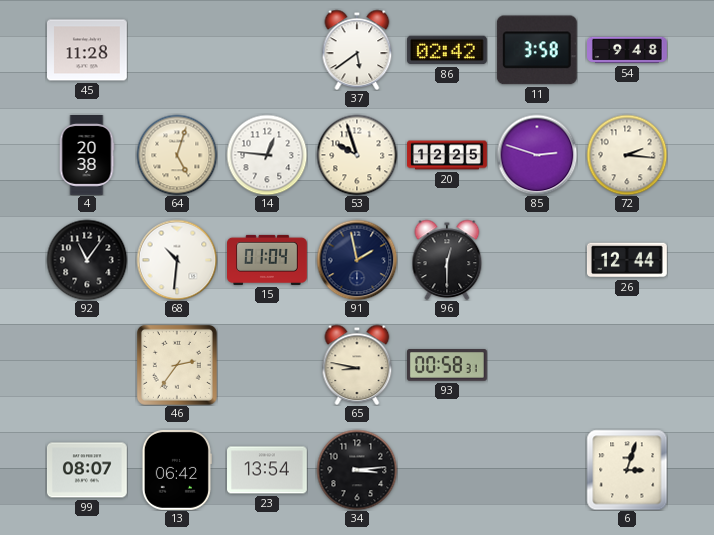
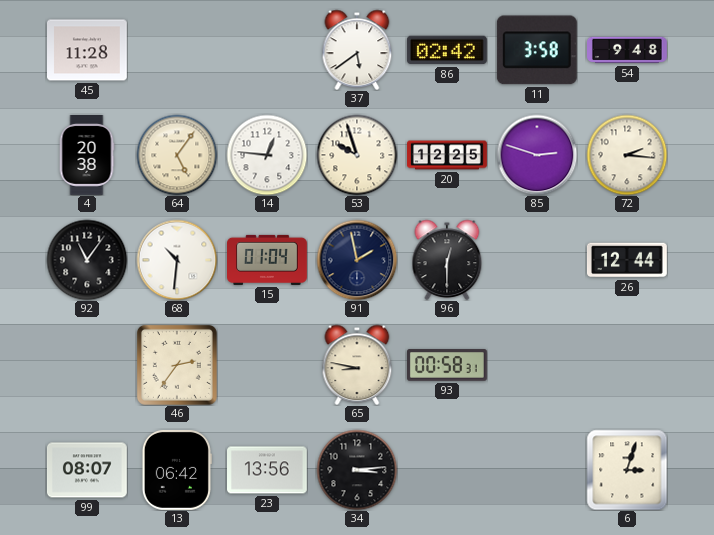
64: 5:03 -> 5:06
23: 13:54 -> 13:56
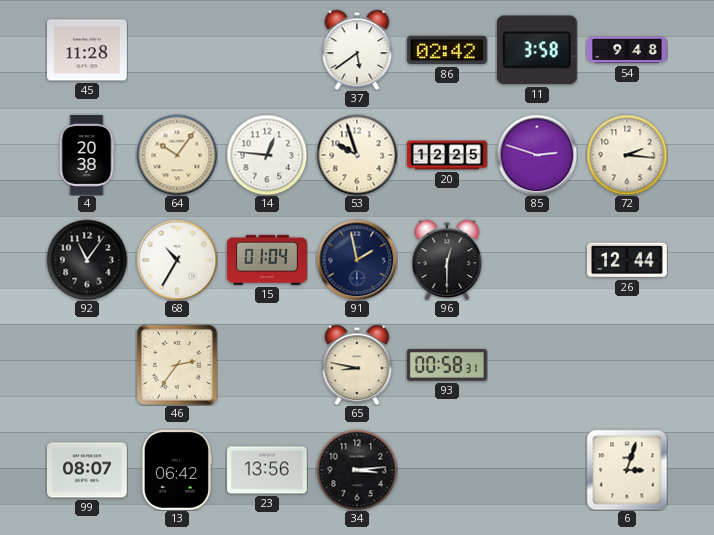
64: 5:06 -> 10:06
68: 10:31 -> 10:35
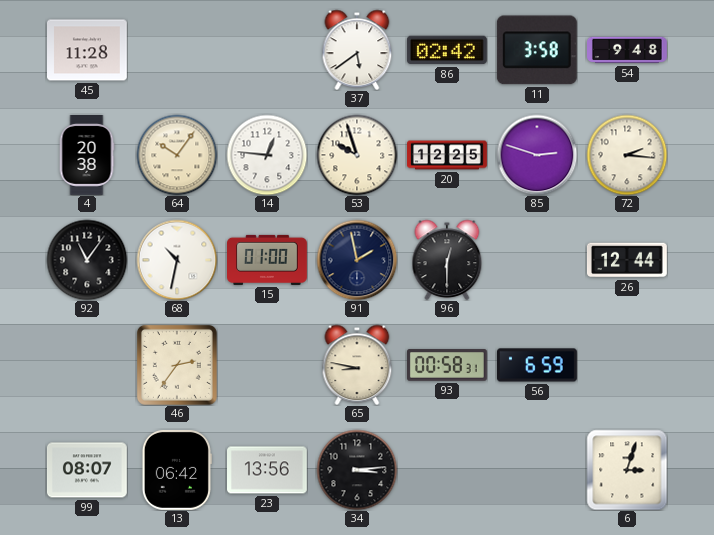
68: 10:35 -> 10:32
15: 01:04 -> 01:00
56: none -> 6:59
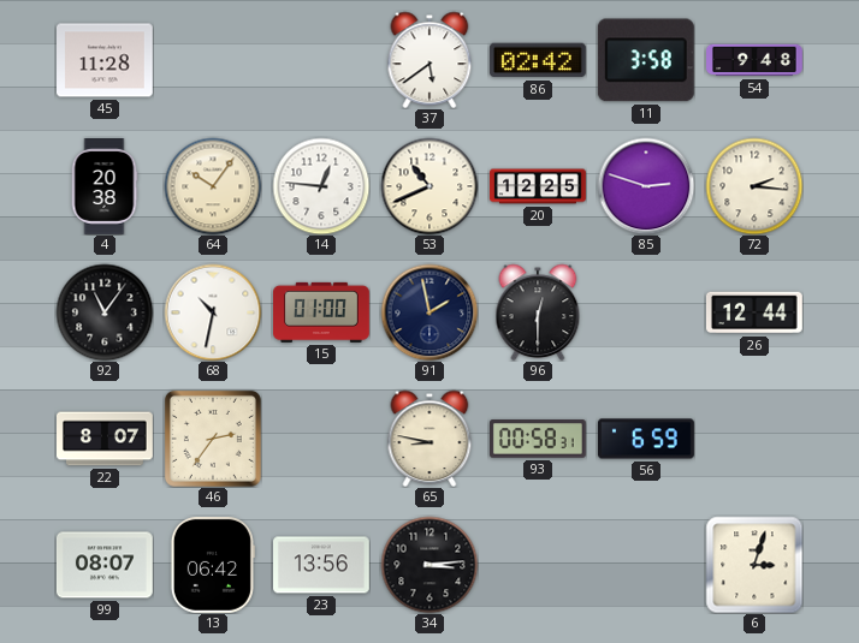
53: 9:57 -> 10:41
22: none -> 8:07
